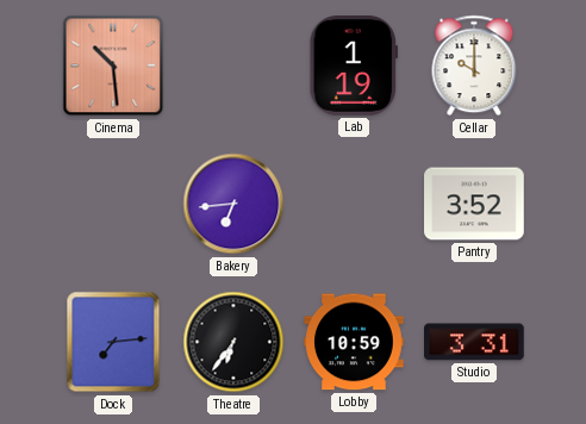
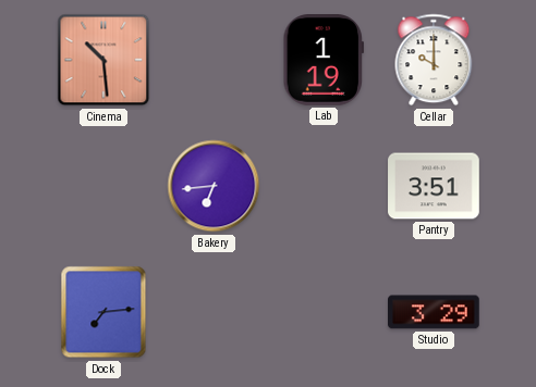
Pantry: 3:52 -> 3:51
Theatre: 6:36 -> none
Lobby: 10:59 -> none
Studio: 3:31 -> 3:29
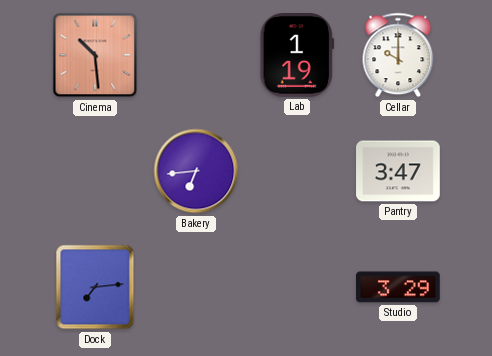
Pantry: 3:51 -> 3:47
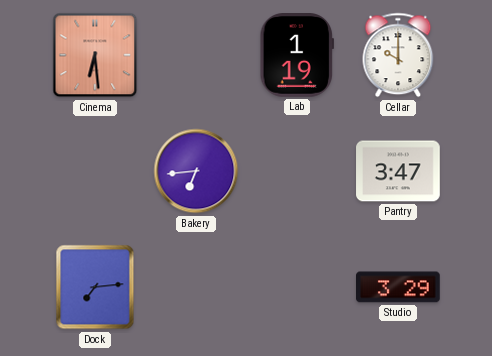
Cinema: 10:29 -> 6:29
